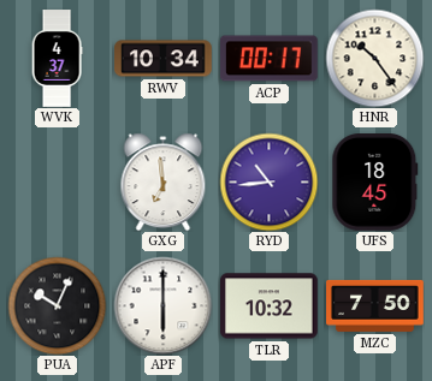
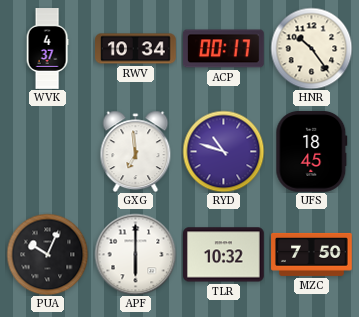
RYD: 10:44 -> 10:48
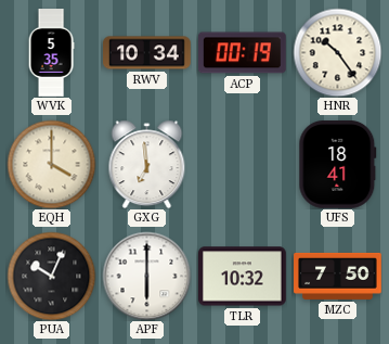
WVK: 4:37 -> 5:35
ACP: 00:17 -> 00:19
EQH: none -> 4:00
RYD: 10:48 -> none
UFS: 18:45 -> 18:41
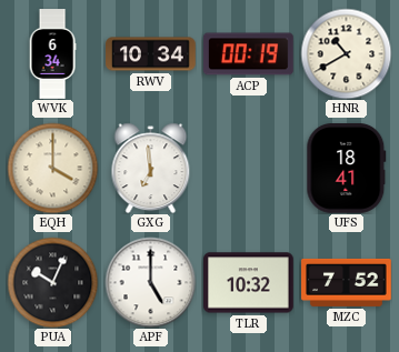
WVK: 5:35 -> 6:34
HNR: 10:24 -> 10:40
APF: 6:00 -> 5:00
MZC: 7:50 -> 7:52
